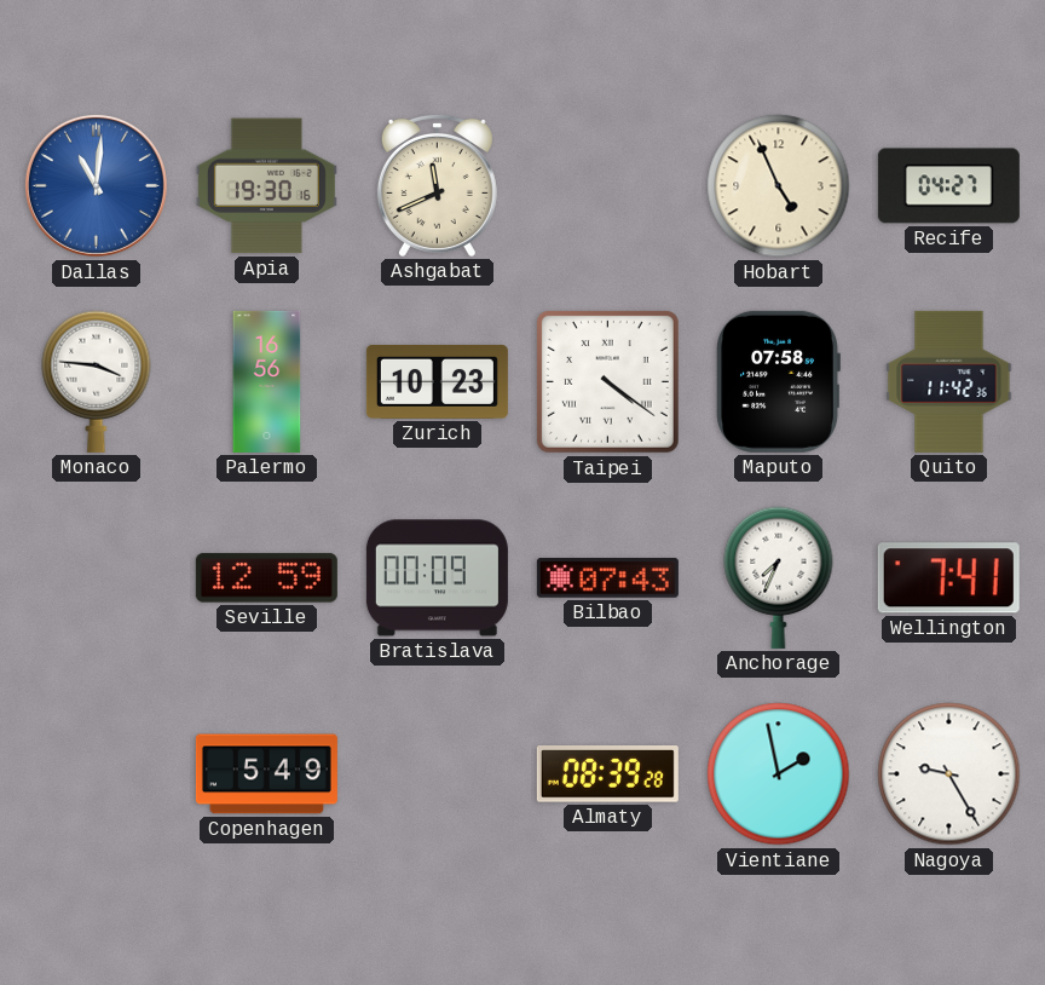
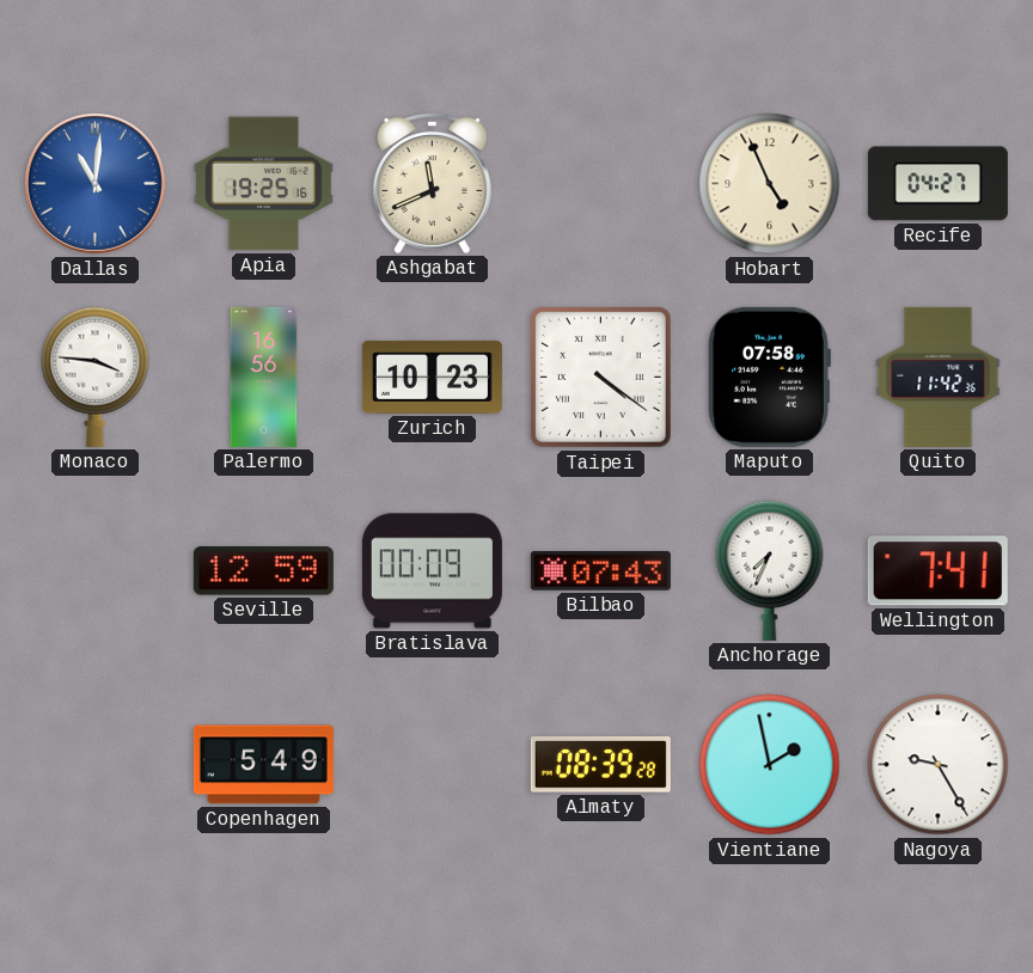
Apia: 19:30 -> 19:25
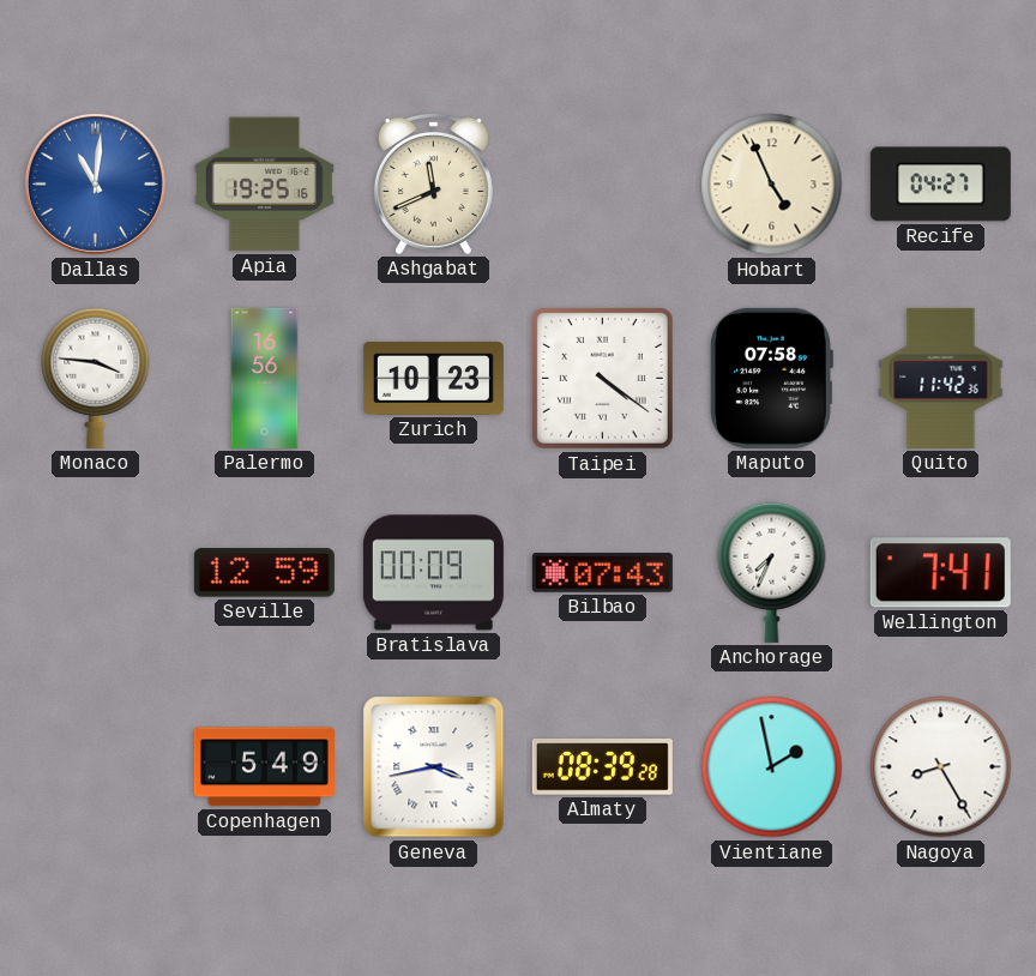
Geneva: none -> 3:43
Nagoya: 9:25 -> 8:25
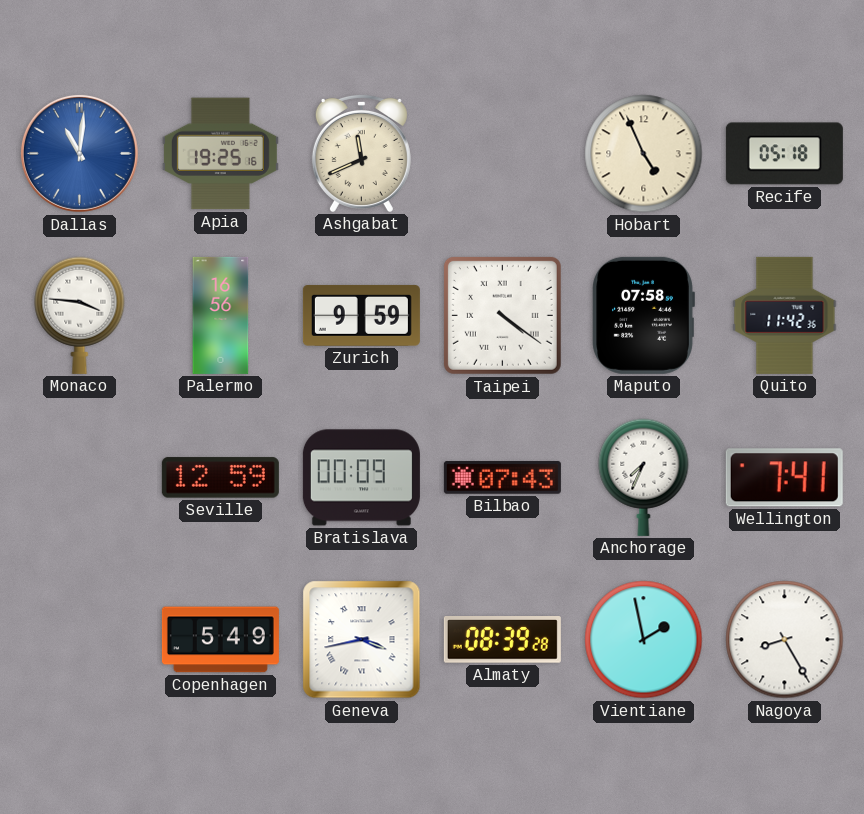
Recife: 04:27 -> 05:18
Zurich: 10:23 -> 9:59
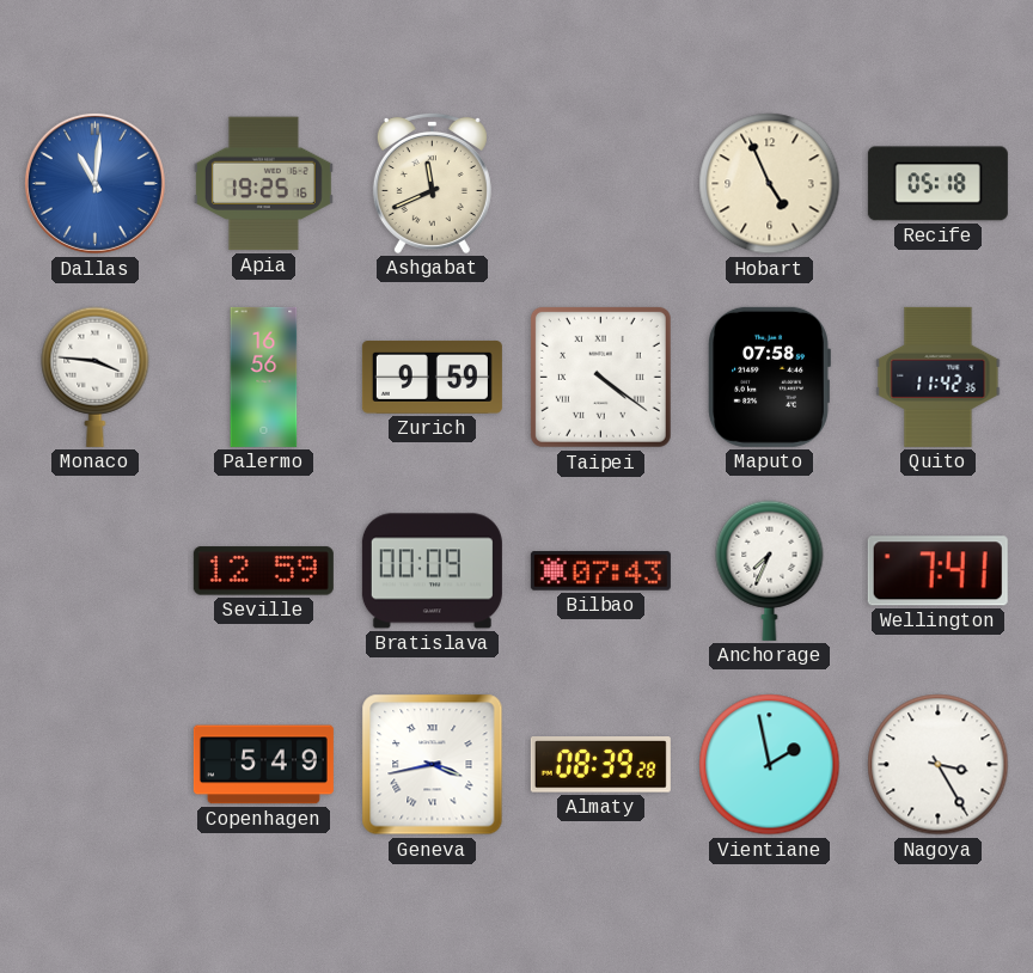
Nagoya: 8:25 -> 3:25
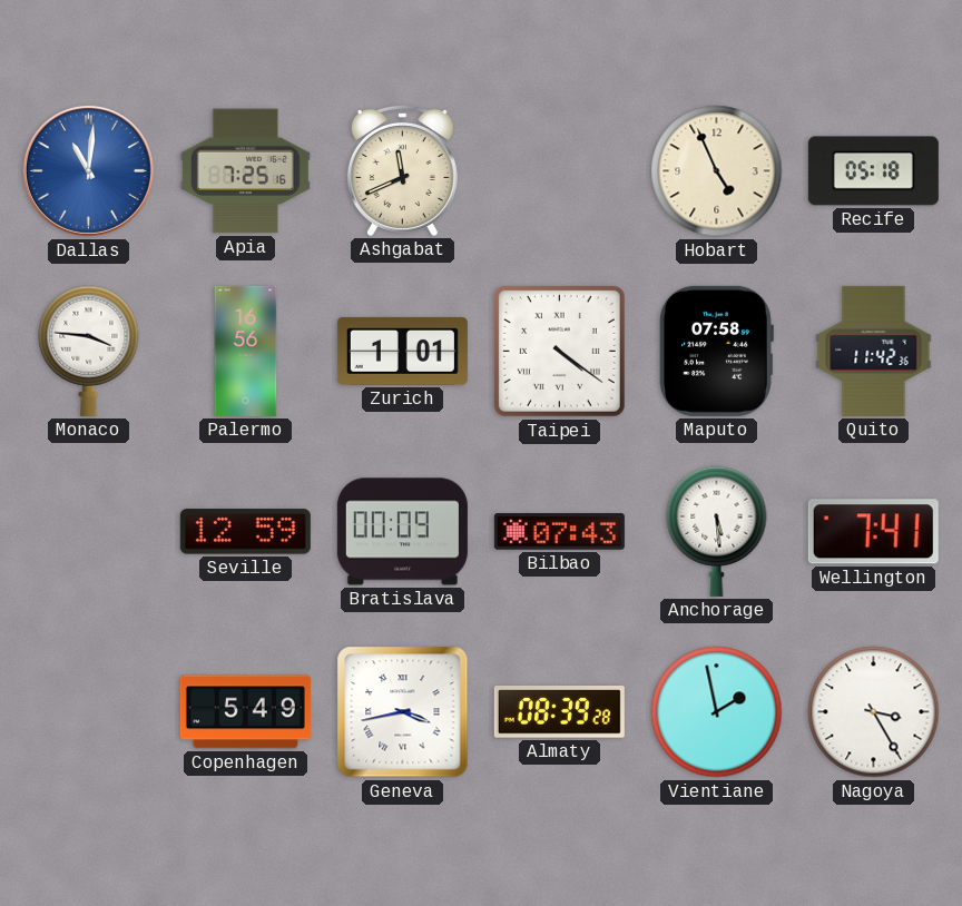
Apia: 19:25 -> 7:25
Zurich: 9:59 -> 1:01
Anchorage: 7:34 -> 5:29
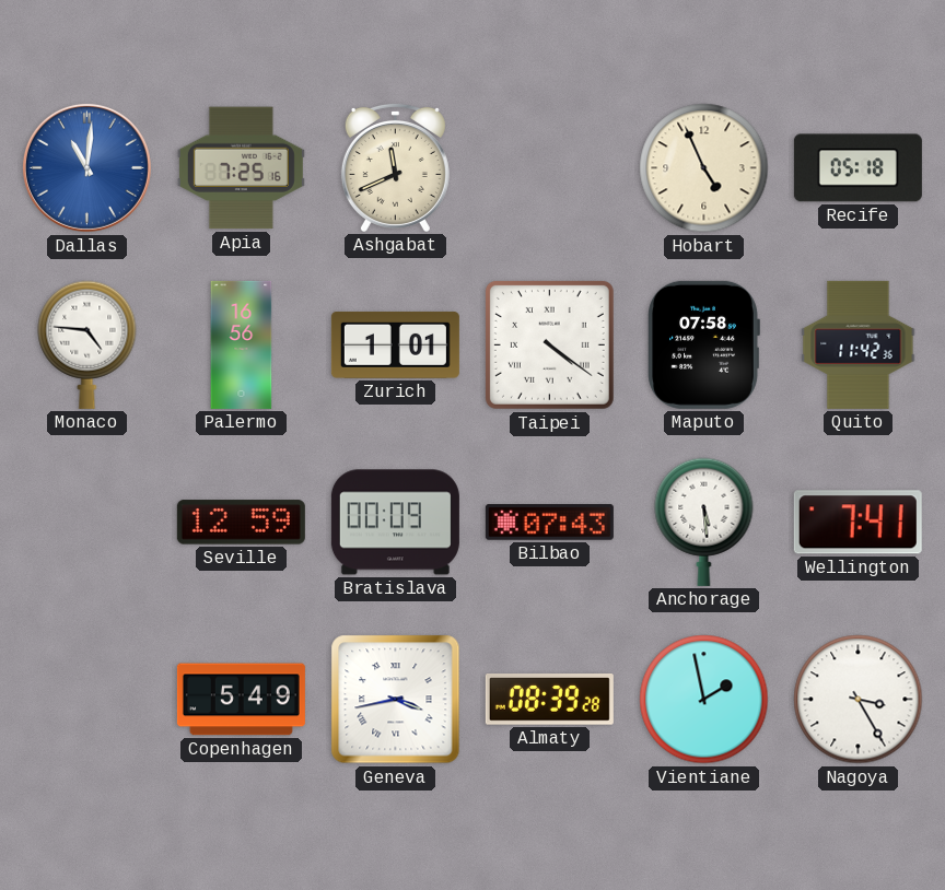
Monaco: 3:46 -> 4:46
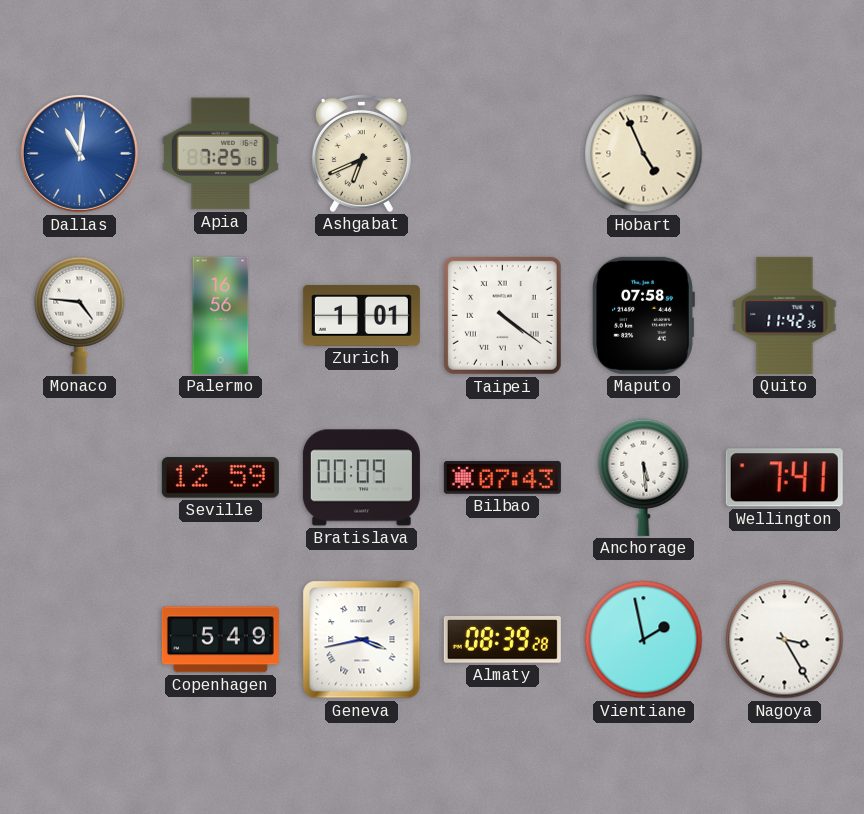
Ashgabat: 11:41 -> 6:41
Recife: 05:18 -> none
